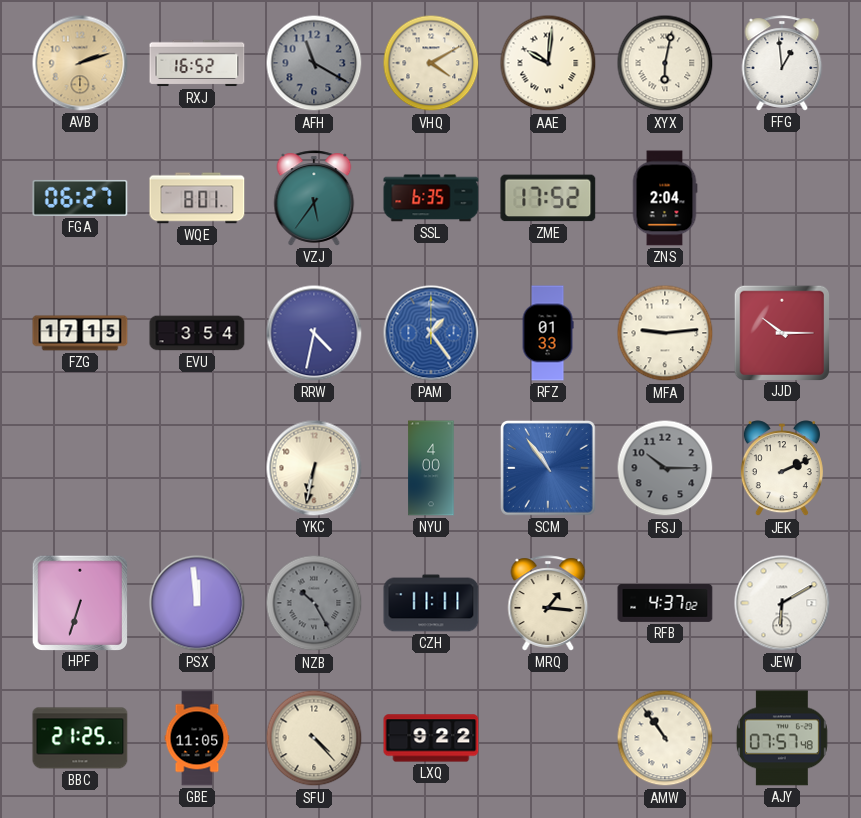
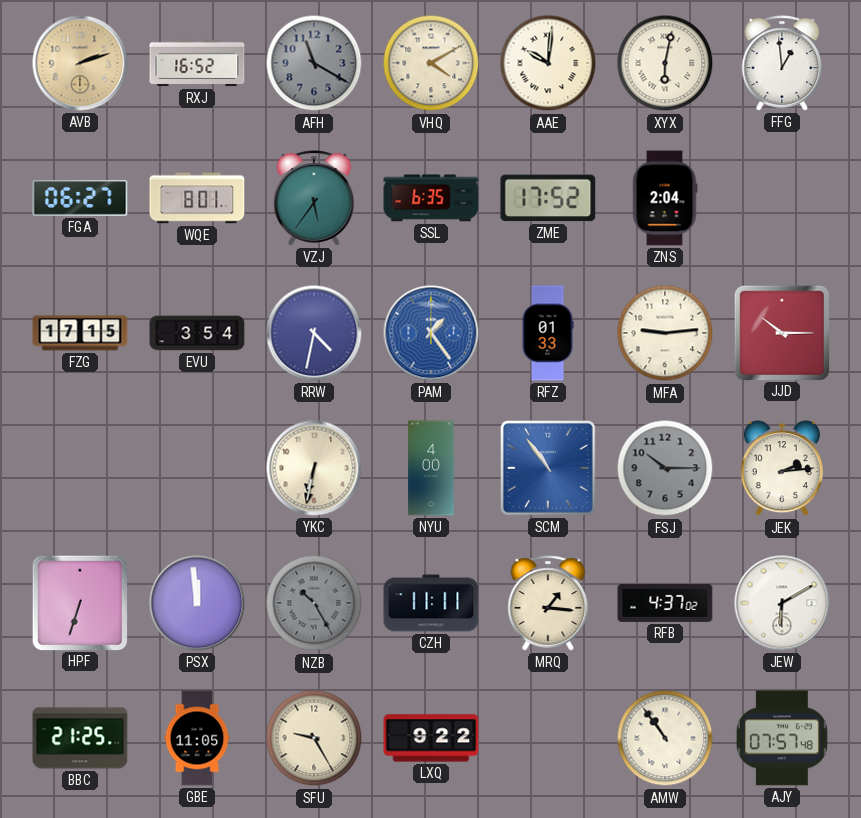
JEK: 2:11 -> 2:14
SFU: 4:23 -> 9:25
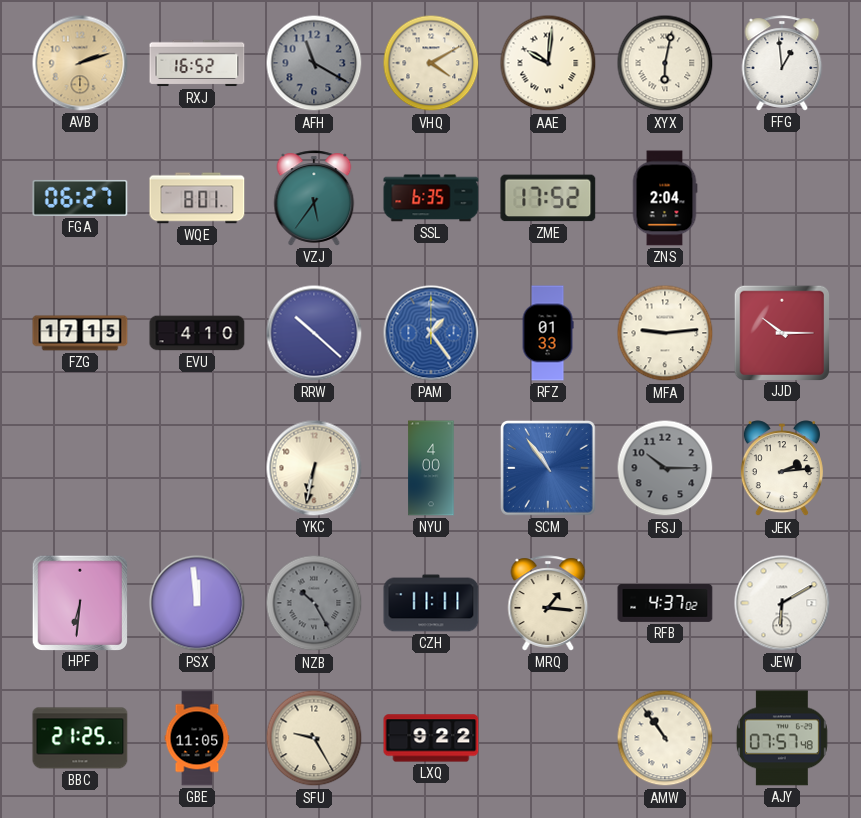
EVU: 3:54 -> 4:10
RRW: 4:32 -> 10:22
HPF: 6:33 -> 6:31
